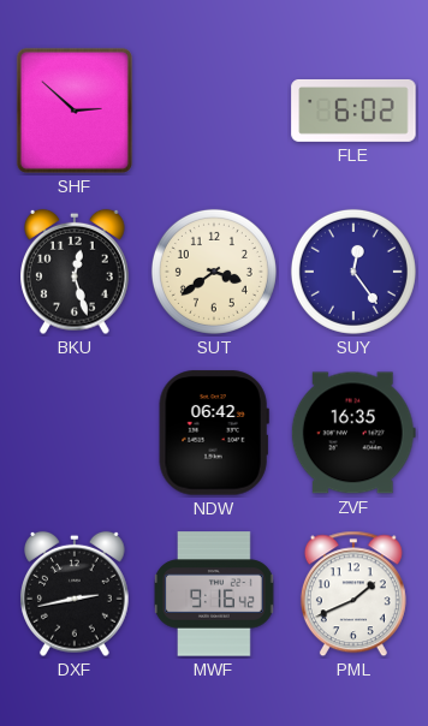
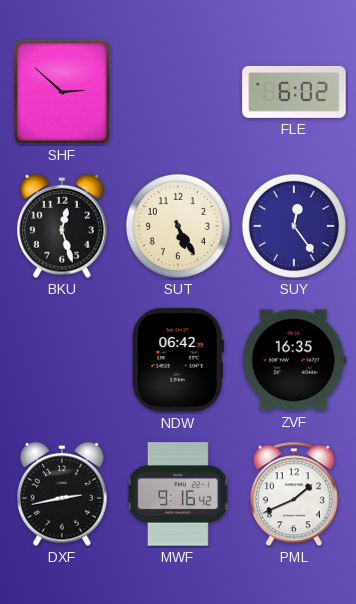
SUT: 3:39 -> 5:25
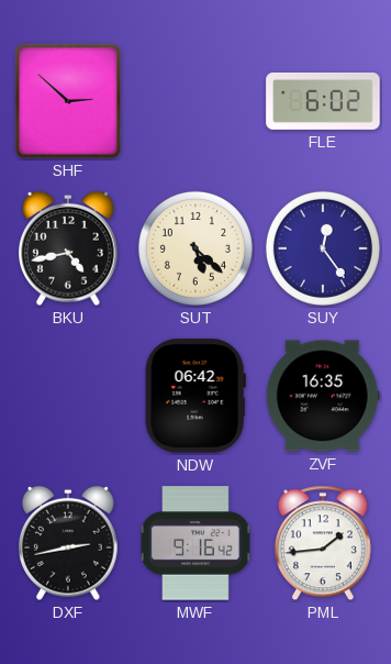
BKU: 12:27 -> 4:43
SUT: 5:25 -> 5:22
PML: 1:41 -> 1:44
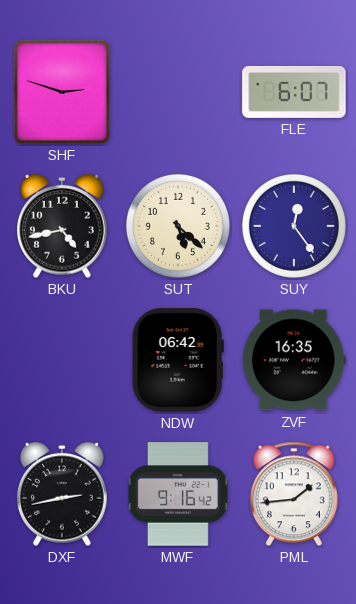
SHF: 2:52 -> 2:48
FLE: 6:02 -> 6:07
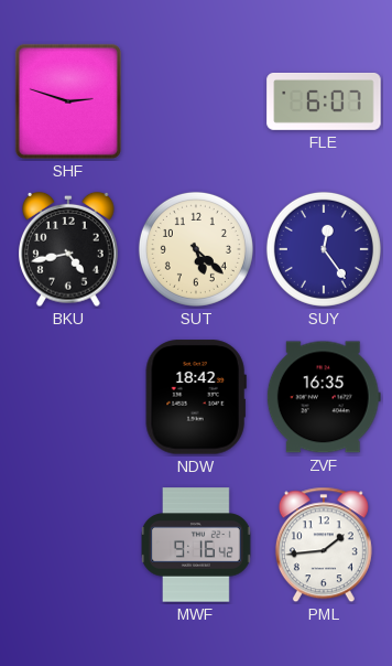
NDW: 06:42 -> 18:42
DXF: 2:43 -> none
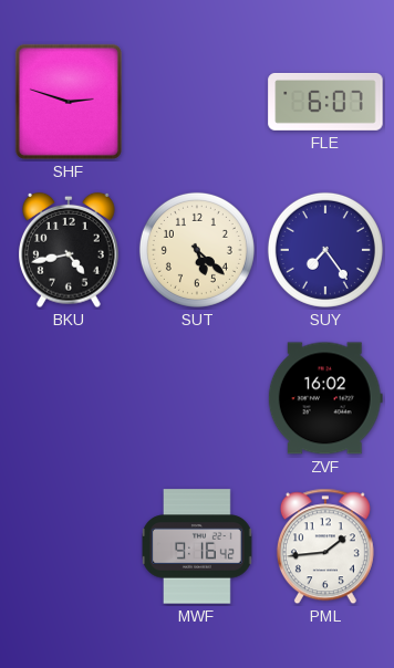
SUY: 12:24 -> 7:24
NDW: 18:42 -> none
ZVF: 16:35 -> 16:02
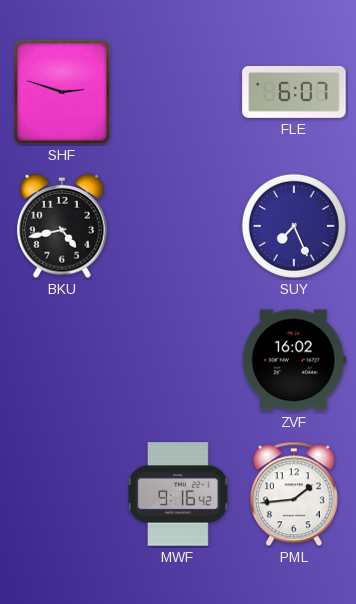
SUT: 5:22 -> none
SUY: 7:24 -> 7:26
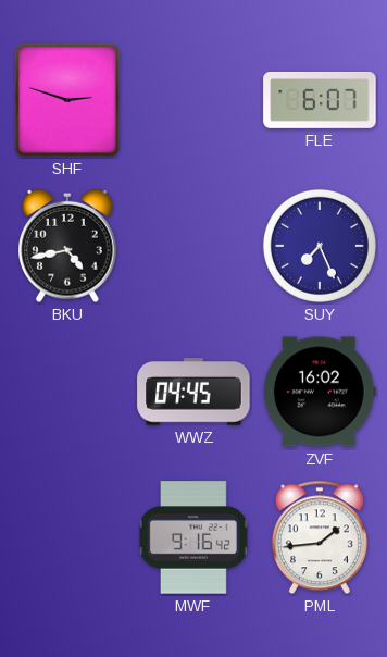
WWZ: none -> 04:45
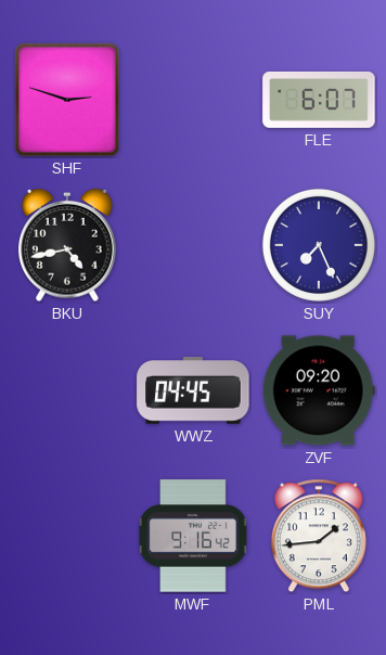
ZVF: 16:02 -> 09:20
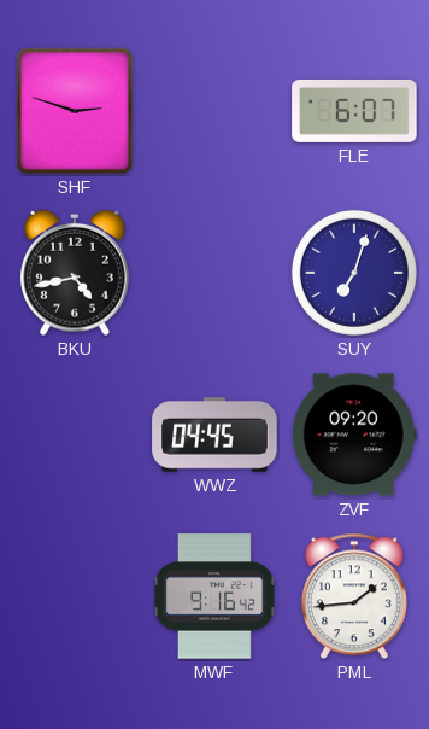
SUY: 7:26 -> 7:03
